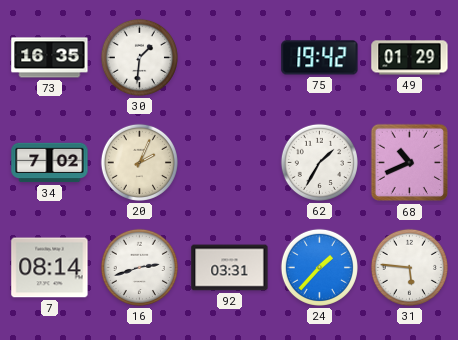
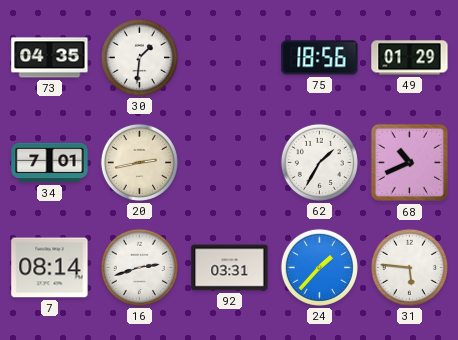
73: 16:35 -> 04:35
75: 19:42 -> 18:56
34: 7:02 -> 7:01
20: 2:04 -> 2:43
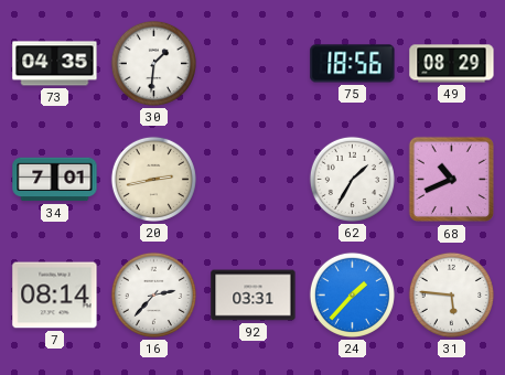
49: 01:29 -> 08:29
16: 2:42 -> 2:37
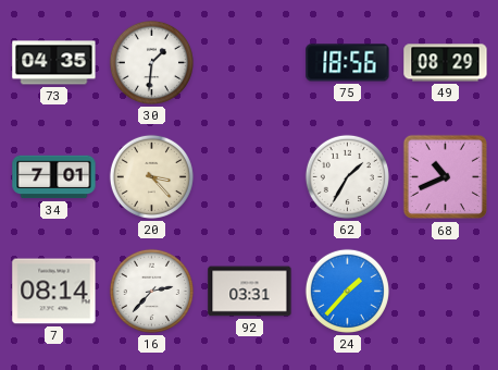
20: 2:43 -> 3:23
31: 5:46 -> none
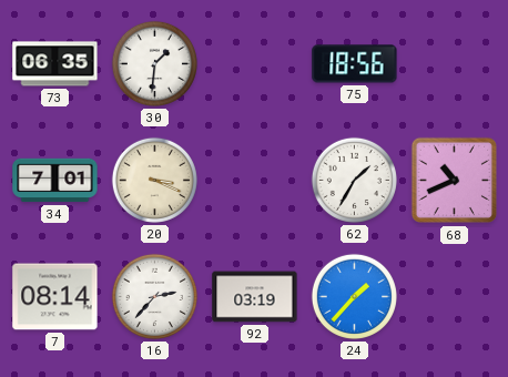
73: 04:35 -> 06:35
49: 08:29 -> none
20: 3:23 -> 3:19
92: 03:31 -> 03:19
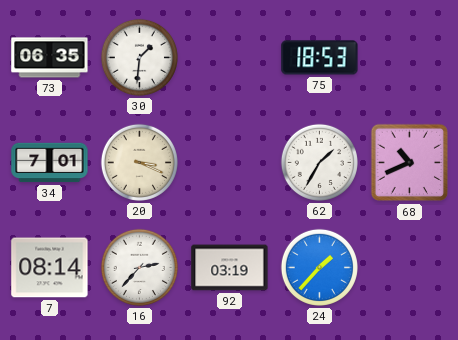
75: 18:56 -> 18:53
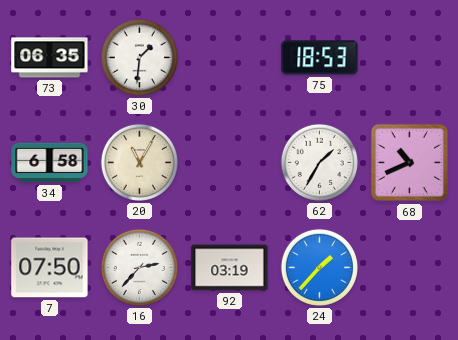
34: 7:01 -> 6:58
20: 3:19 -> 11:05
7: 08:14 -> 07:50
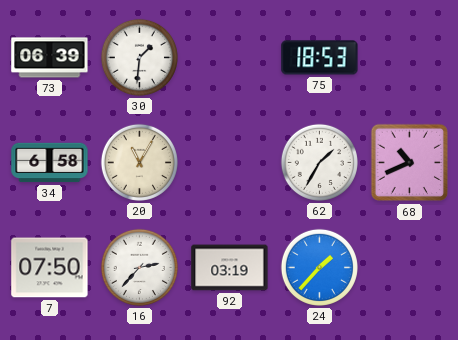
73: 06:35 -> 06:39
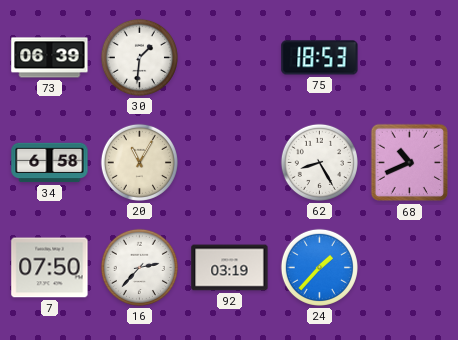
62: 1:35 -> 8:25
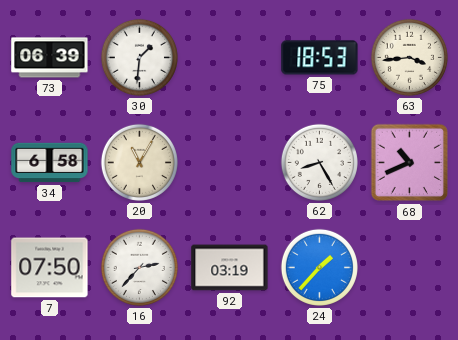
63: none -> 3:44
